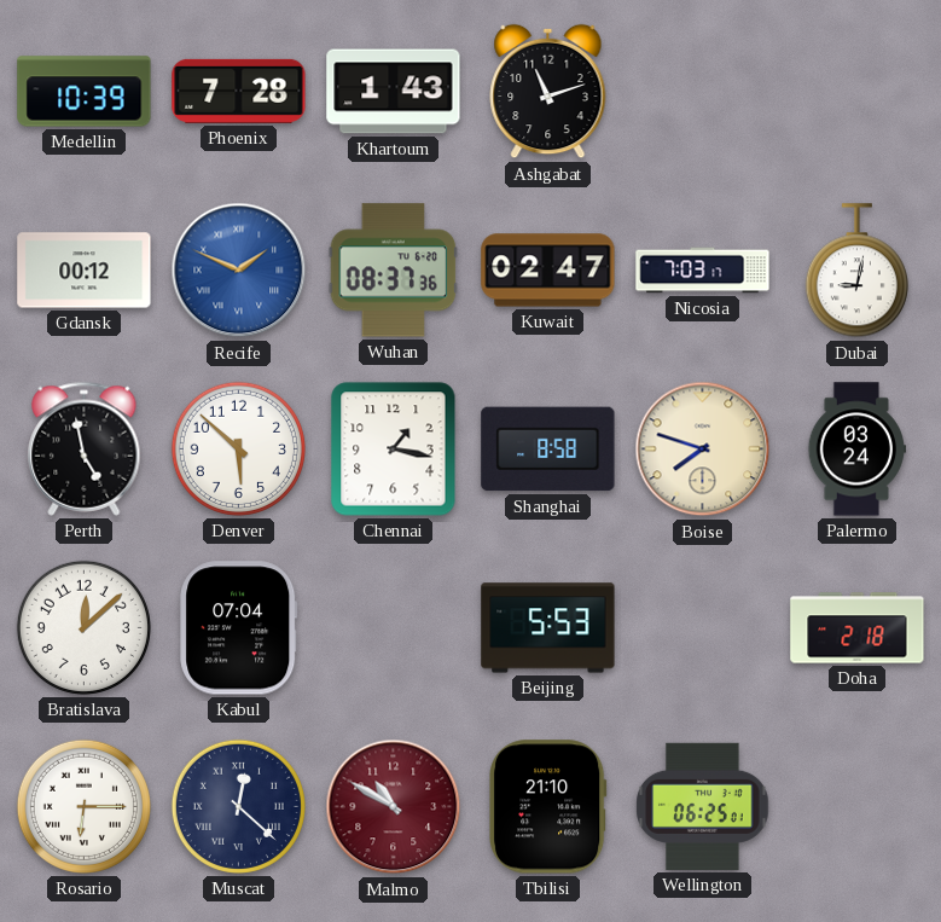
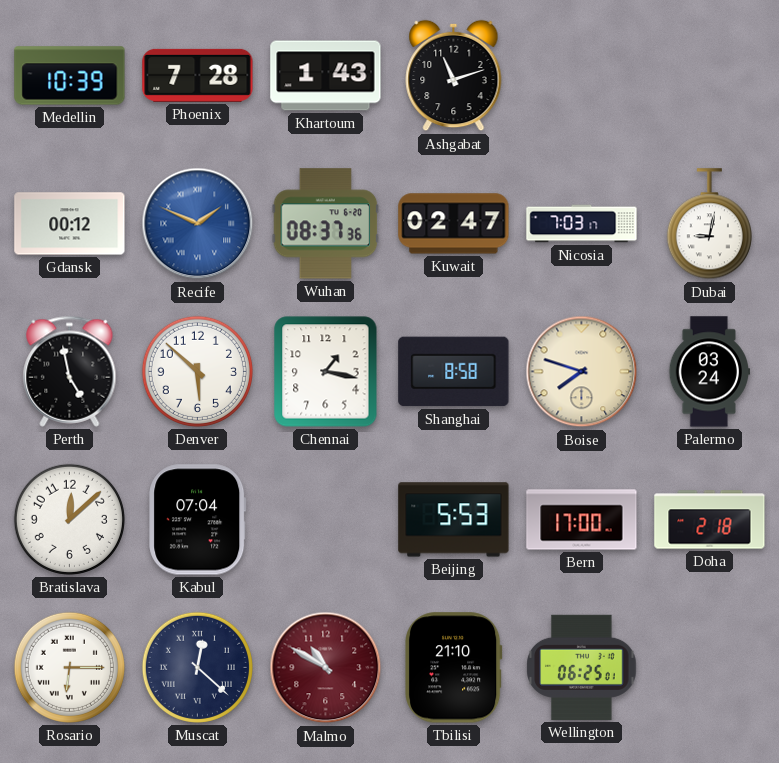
Bern: none -> 17:00
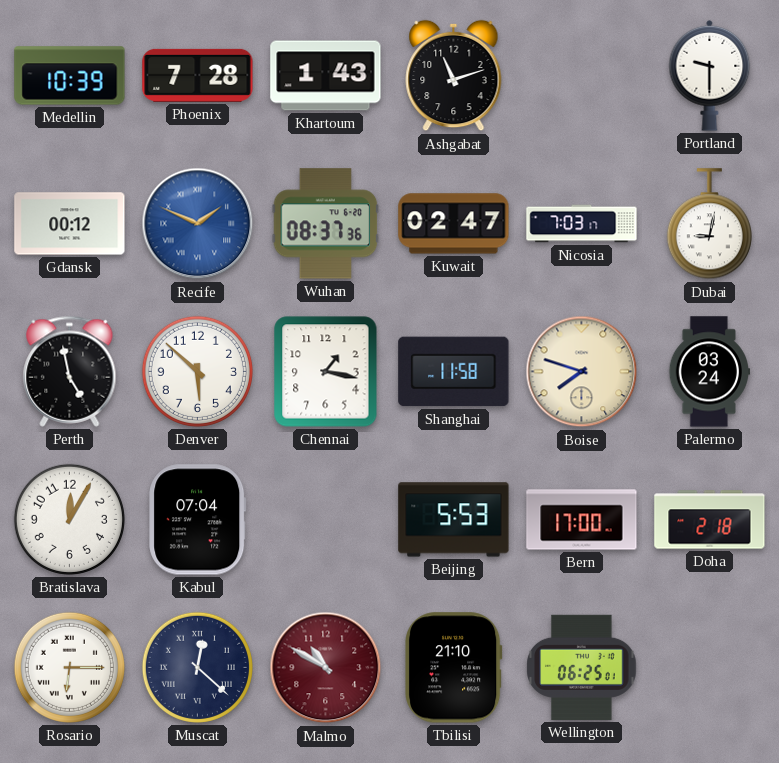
Portland: none -> 9:30
Shanghai: 8:58 -> 11:58
Bratislava: 12:08 -> 12:05
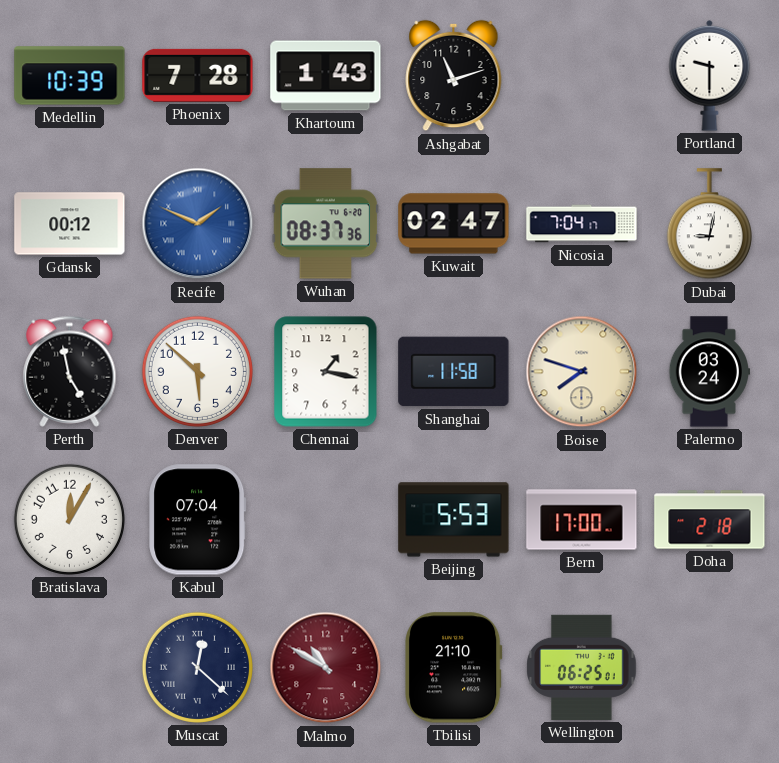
Nicosia: 7:03 -> 7:04
Rosario: 6:15 -> none
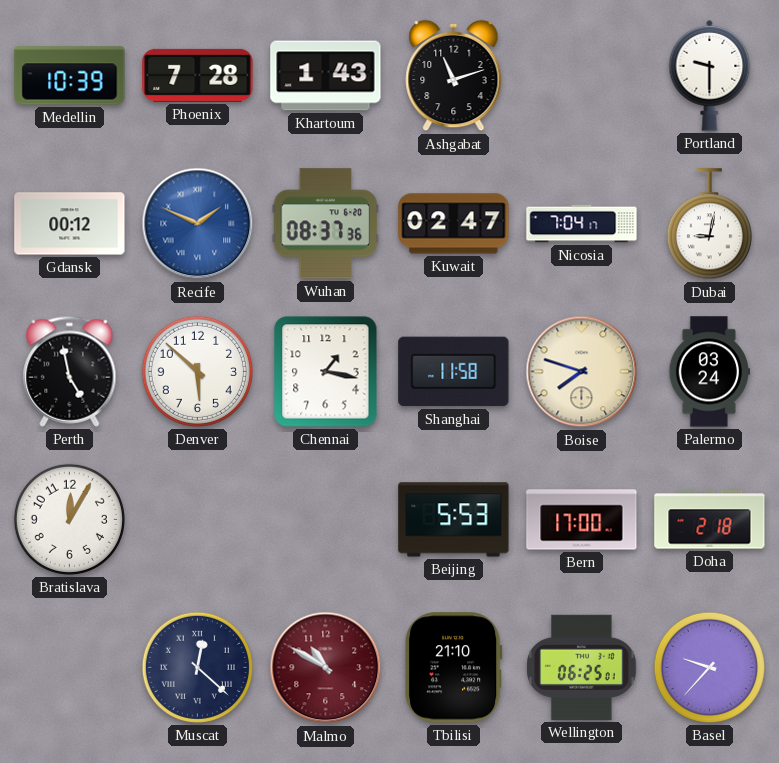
Kabul: 07:04 -> none
Basel: none -> 9:37
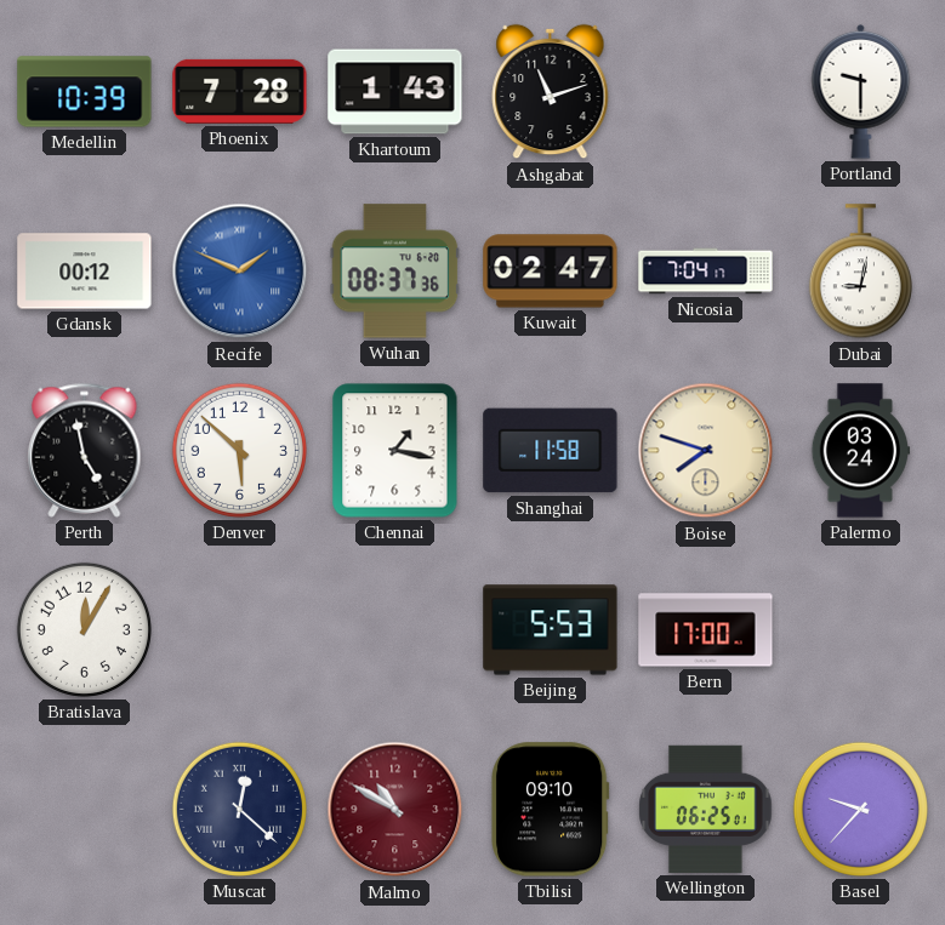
Doha: 2:18 -> none
Tbilisi: 21:10 -> 09:10
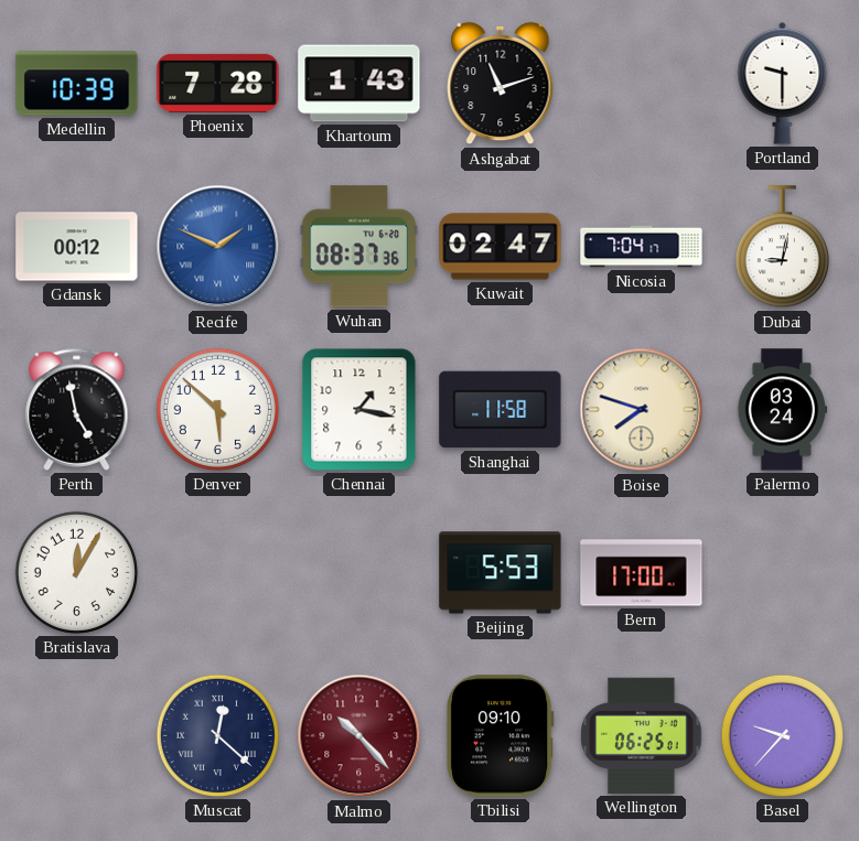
Malmo: 10:50 -> 10:23
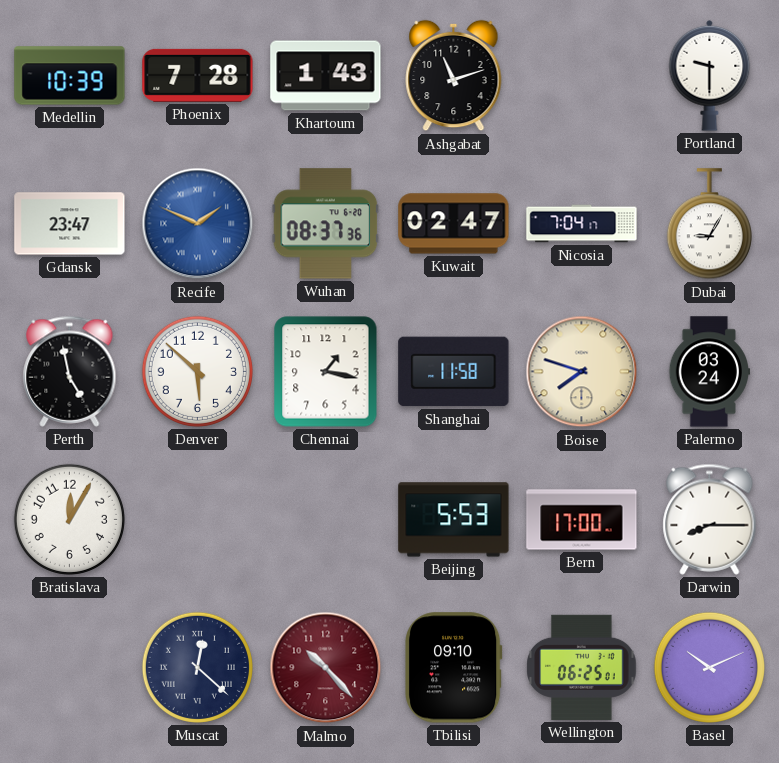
Gdansk: 00:12 -> 23:47
Dubai: 9:02 -> 9:05
Darwin: none -> 8:15
Basel: 9:37 -> 10:11
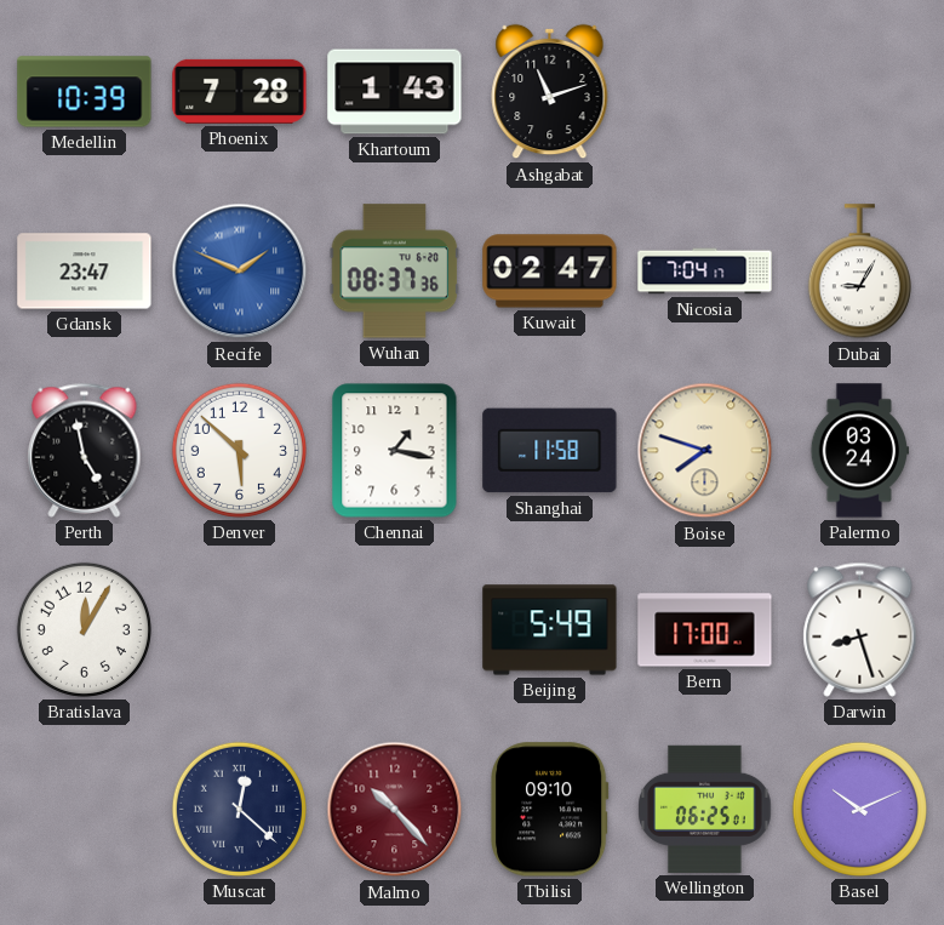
Portland: 9:30 -> none
Beijing: 5:53 -> 5:49
Darwin: 8:15 -> 8:27
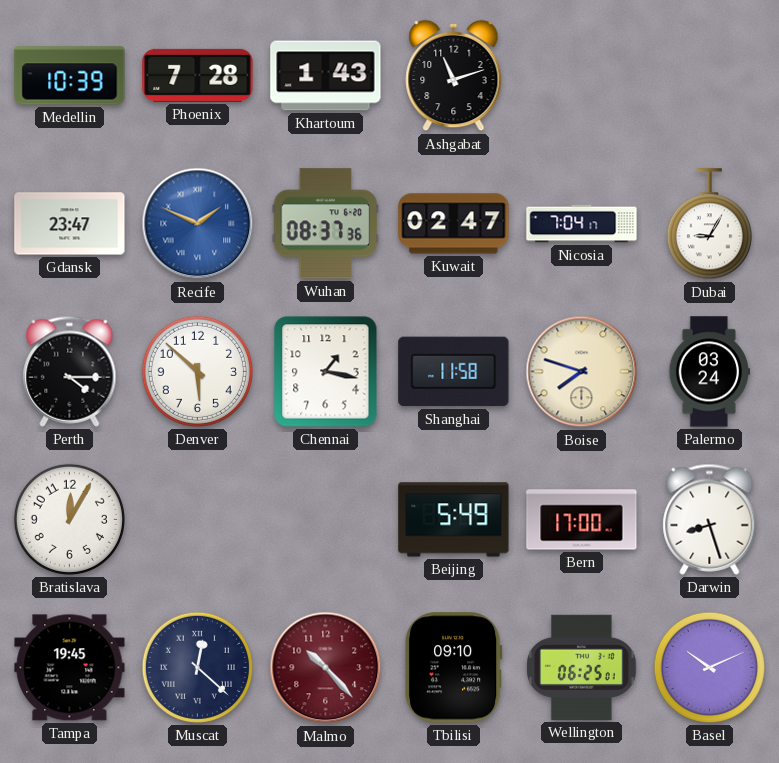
Perth: 4:58 -> 4:15
Tampa: none -> 19:45
